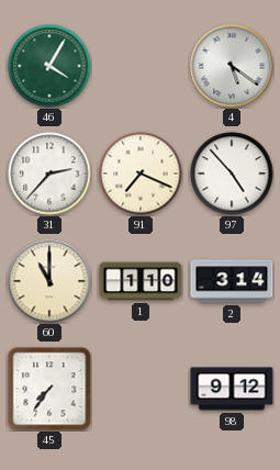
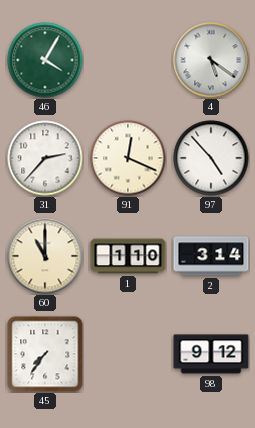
91: 7:19 -> 12:19
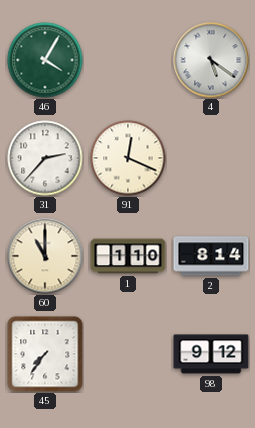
97: 4:53 -> none
2: 3:14 -> 8:14
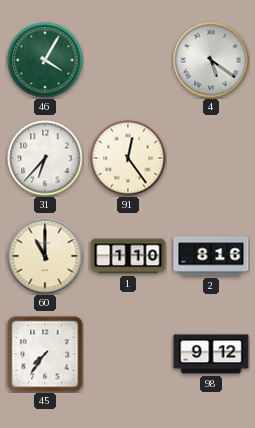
31: 2:37 -> 6:37
91: 12:19 -> 12:24
2: 8:14 -> 8:16
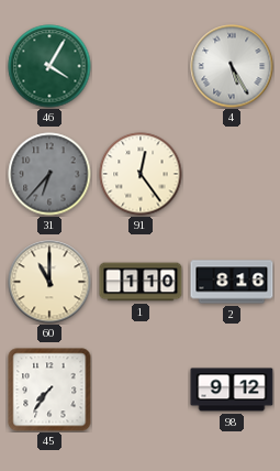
4: 5:21 -> 5:25
31 dial: white -> grey
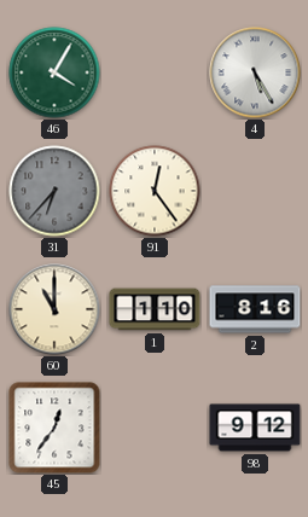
45: 7:36 -> 12:36
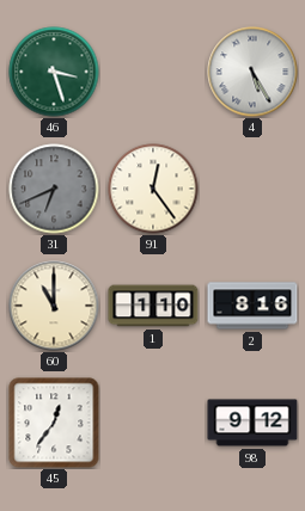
46: 4:05 -> 3:27
31: 6:37 -> 6:41
